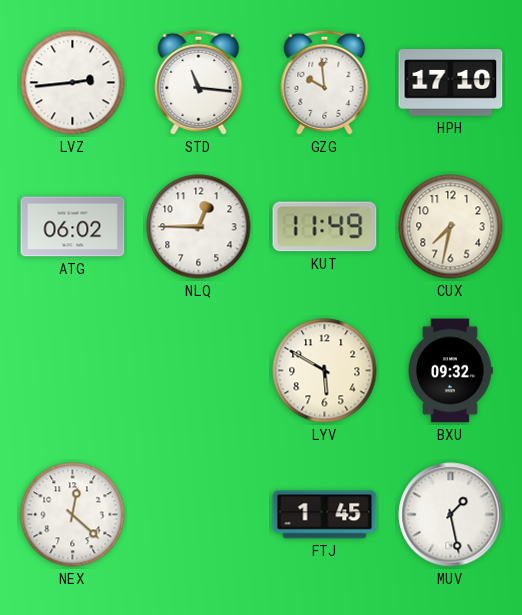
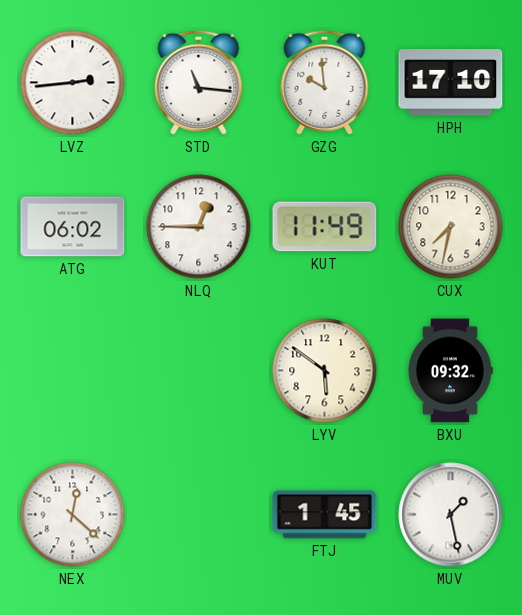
LYV: 5:50 -> 5:51
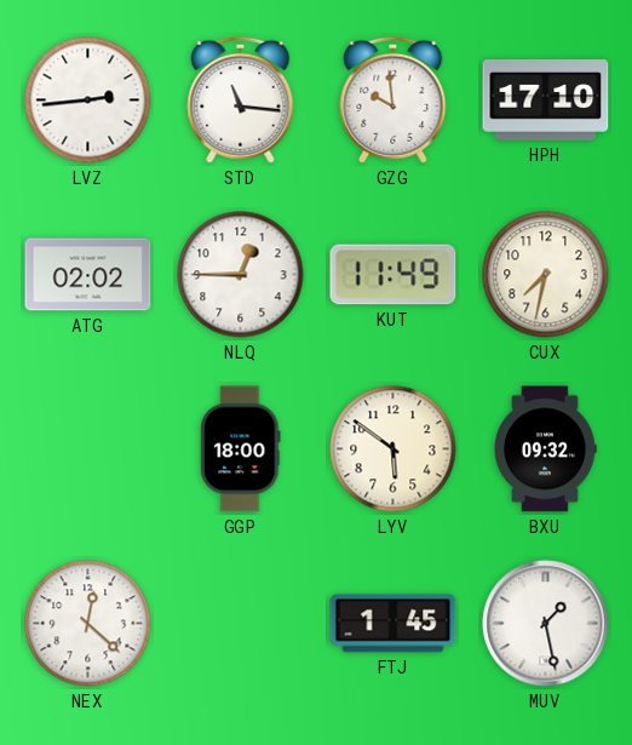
ATG: 06:02 -> 02:02
GGP: none -> 18:00
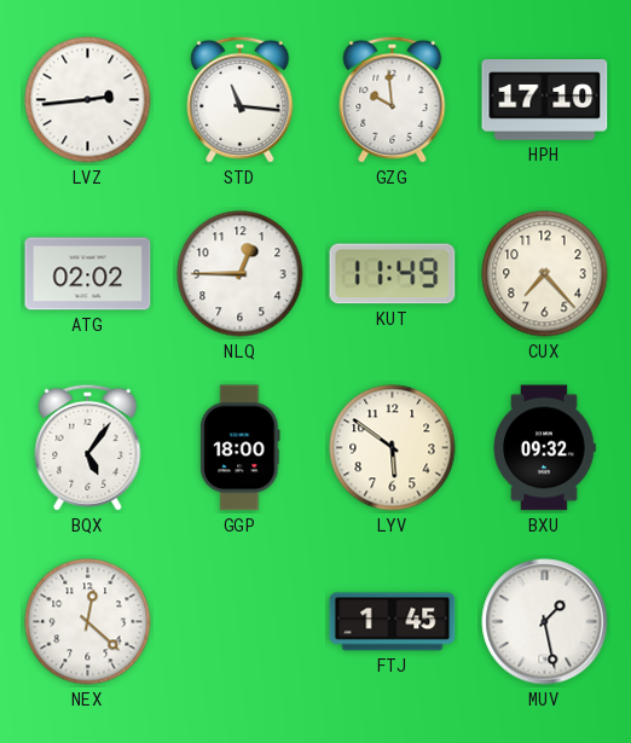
CUX: 7:32 -> 7:23
BQX: none -> 5:06
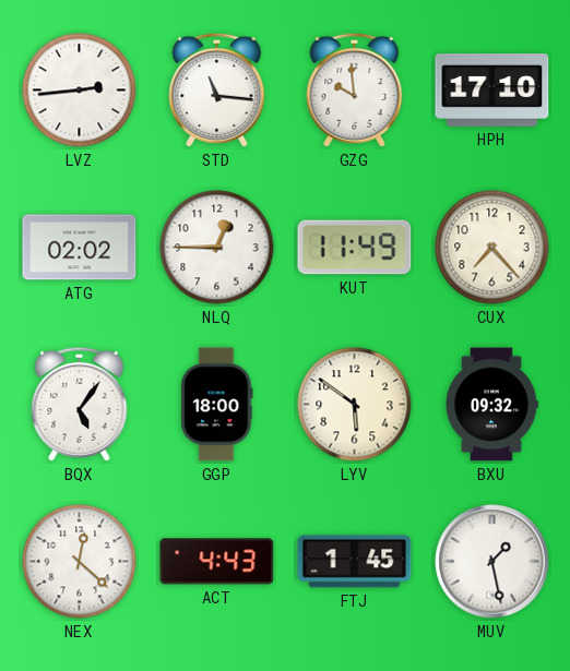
ACT: none -> 4:43
